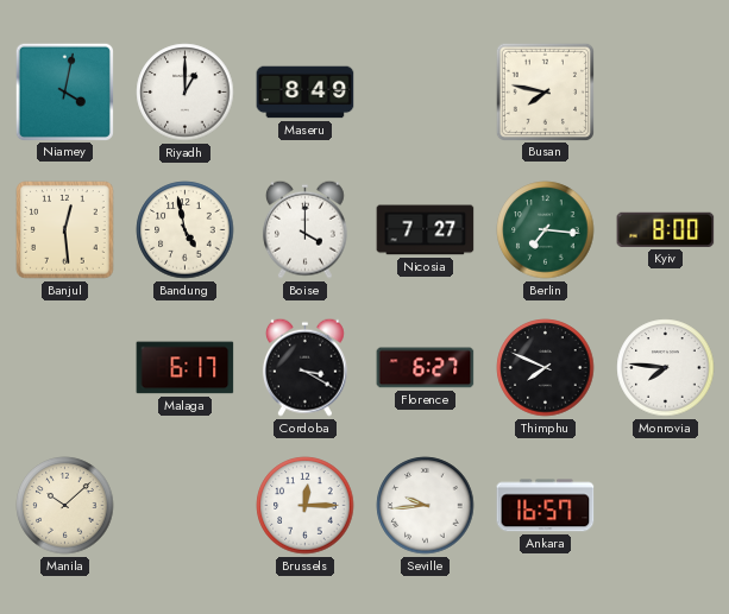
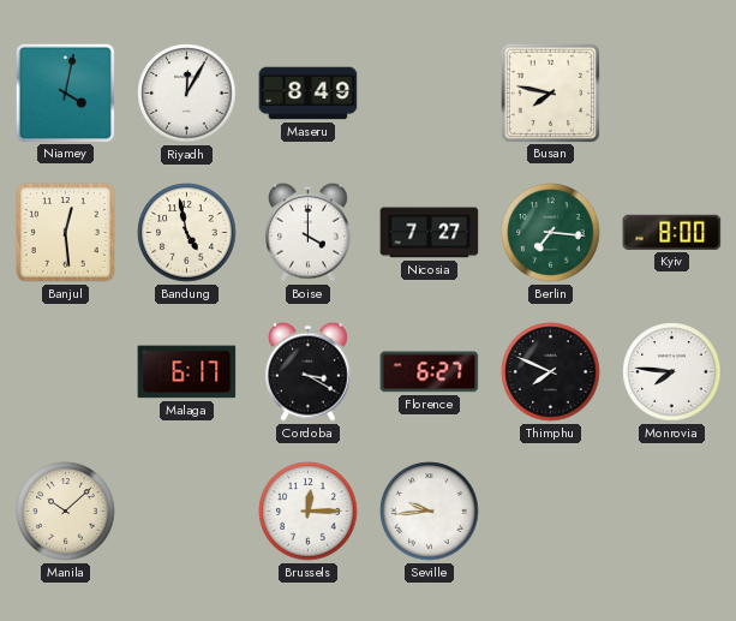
Riyadh: 1:00 -> 12:05
Ankara: 16:57 -> none
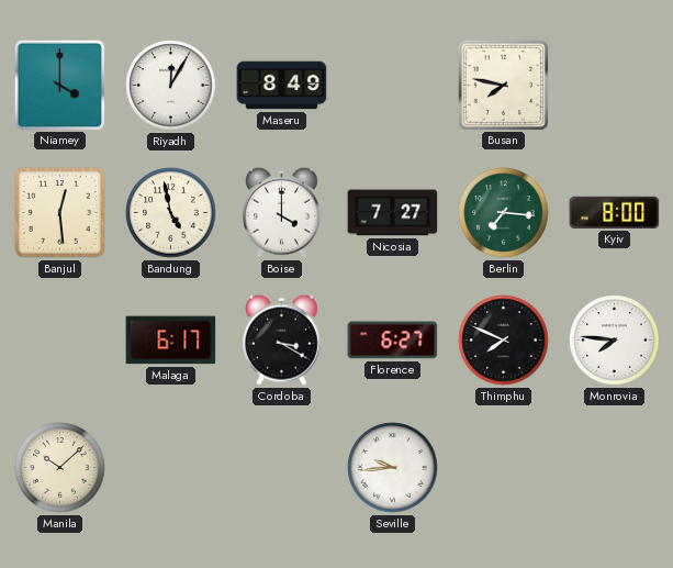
Niamey: 4:02 -> 4:00
Brussels: 12:15 -> none
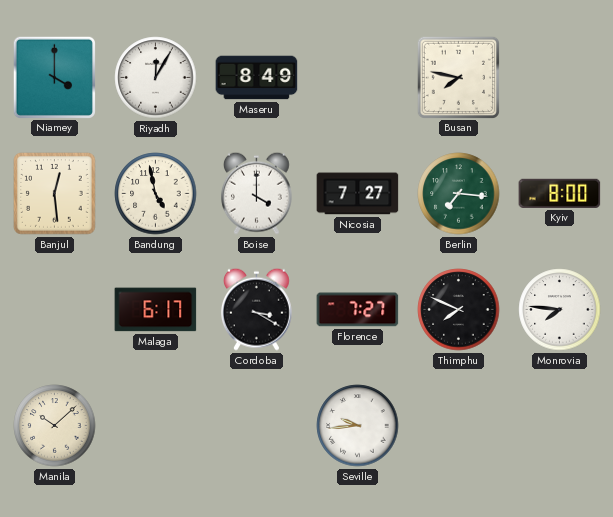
Florence: 6:27 -> 7:27
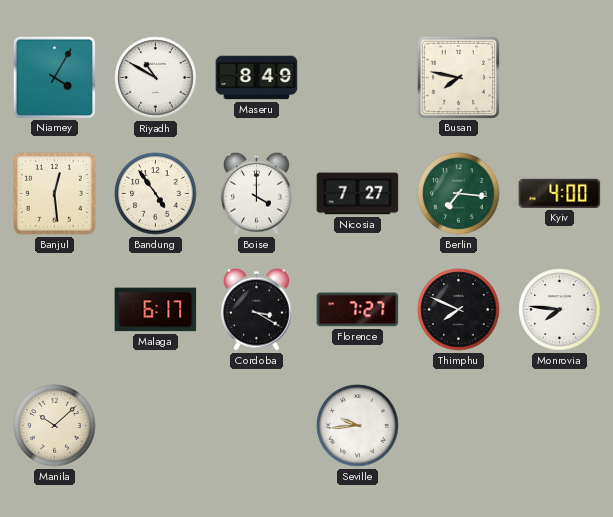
Niamey: 4:00 -> 4:05
Riyadh: 12:05 -> 10:50
Bandung: 4:58 -> 4:54
Kyiv: 8:00 -> 4:00
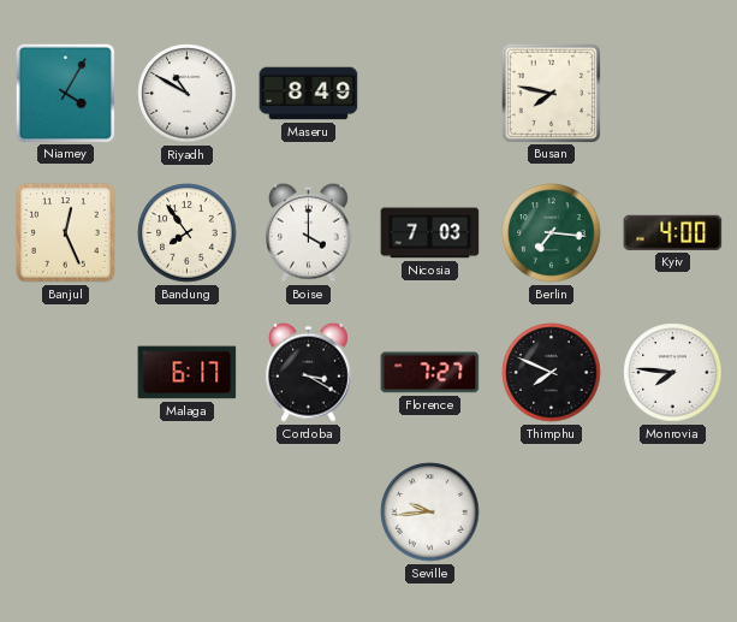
Banjul: 12:29 -> 12:26
Bandung: 4:54 -> 7:54
Nicosia: 7:27 -> 7:03
Manila: 10:08 -> none
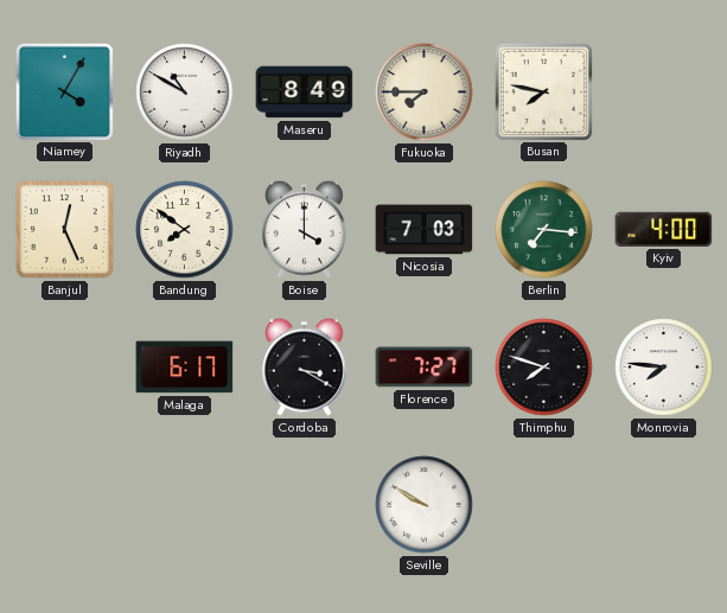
Fukuoka: none -> 7:45
Bandung: 7:54 -> 7:51
Thimphu: 7:49 -> 7:48
Seville: 9:44 -> 9:50
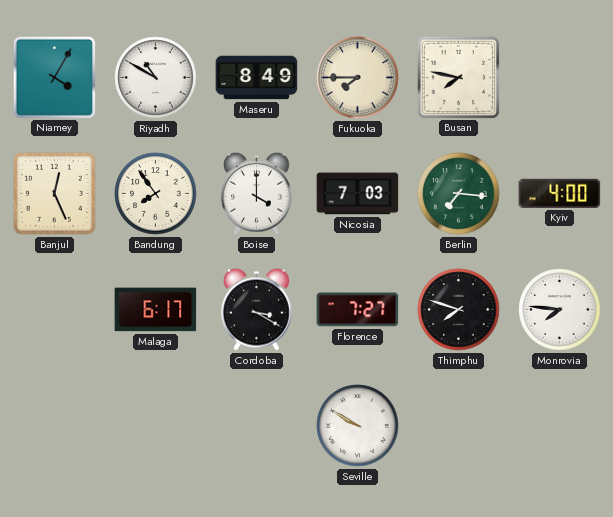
Bandung: 7:51 -> 7:54
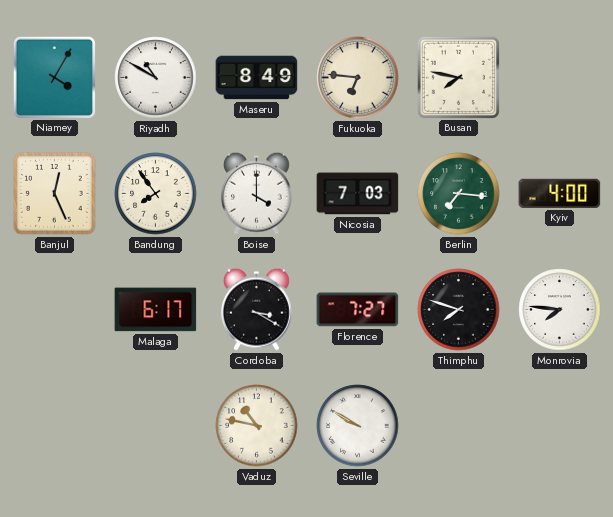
Fukuoka: 7:45 -> 6:46
Vaduz: none -> 10:47
